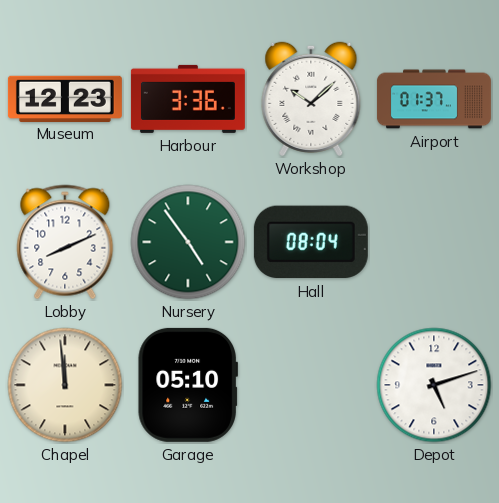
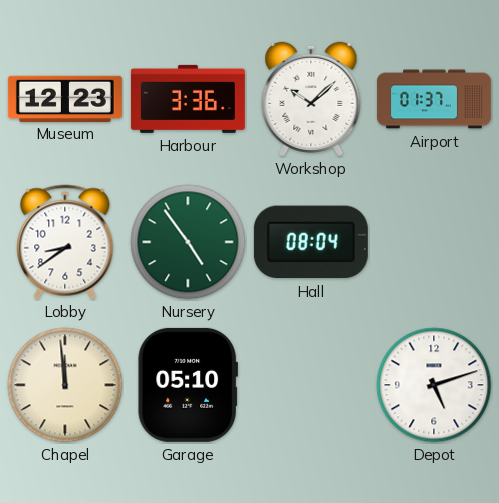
Lobby: 8:11 -> 8:39
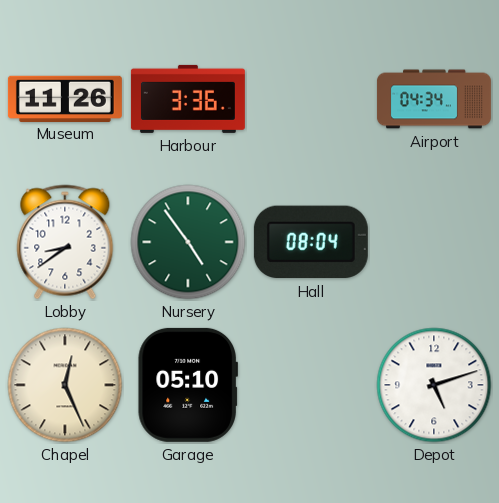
Museum: 12:23 -> 11:26
Workshop: 10:08 -> none
Airport: 01:37 -> 04:34
Chapel: 11:59 -> 12:26
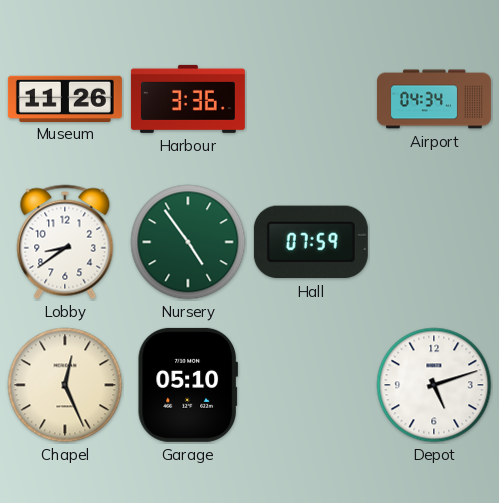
Hall: 08:04 -> 07:59
